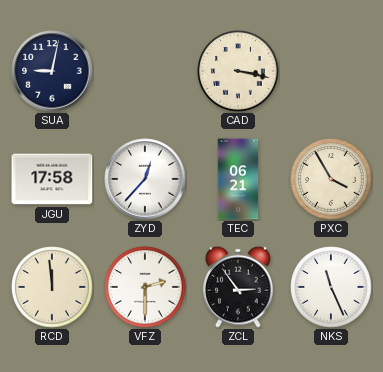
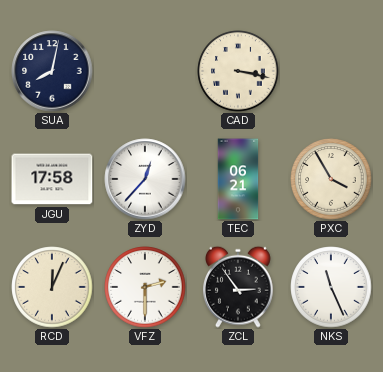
SUA: 9:02 -> 8:02
RCD: 11:59 -> 12:04
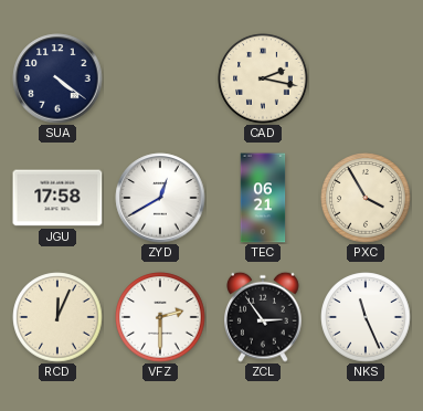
SUA: 8:02 -> 4:21
CAD: 3:17 -> 2:17
ZYD: 12:37 -> 12:40
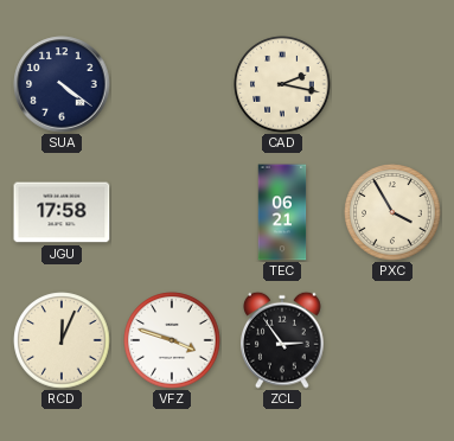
ZYD: 12:40 -> none
VFZ: 2:30 -> 3:48
NKS: 11:26 -> none
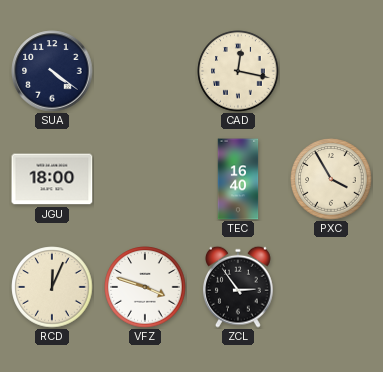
CAD: 2:17 -> 12:17
JGU: 17:58 -> 18:00
TEC: 06:21 -> 16:40
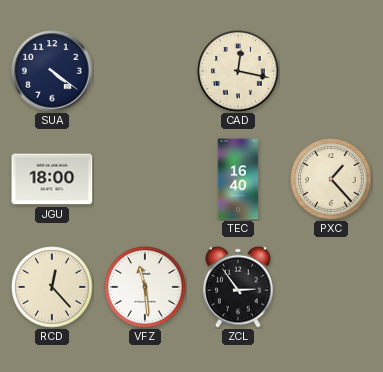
PXC: 3:55 -> 1:23
RCD: 12:04 -> 12:23
VFZ: 3:48 -> 11:29
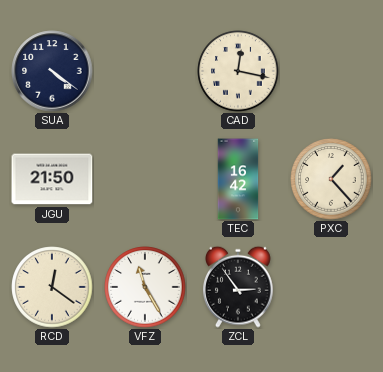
JGU: 18:00 -> 21:50
TEC: 16:40 -> 16:42
RCD: 12:23 -> 12:21
VFZ: 11:29 -> 11:25
